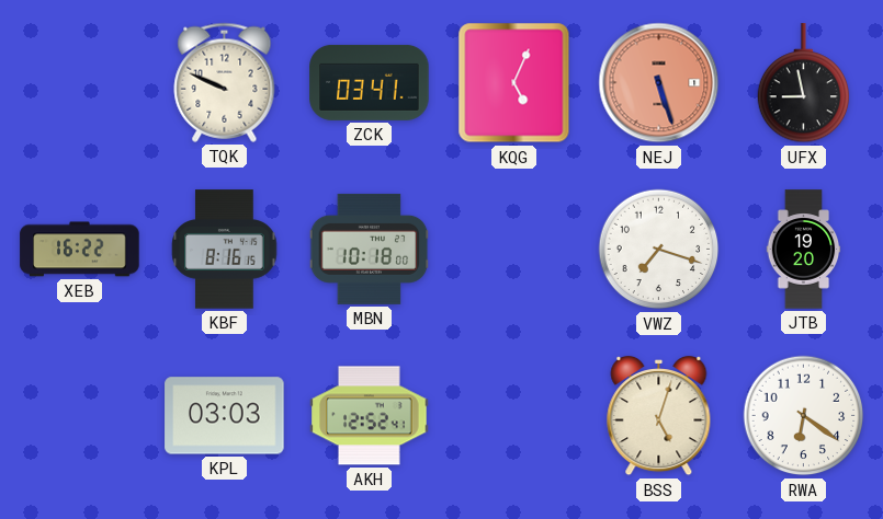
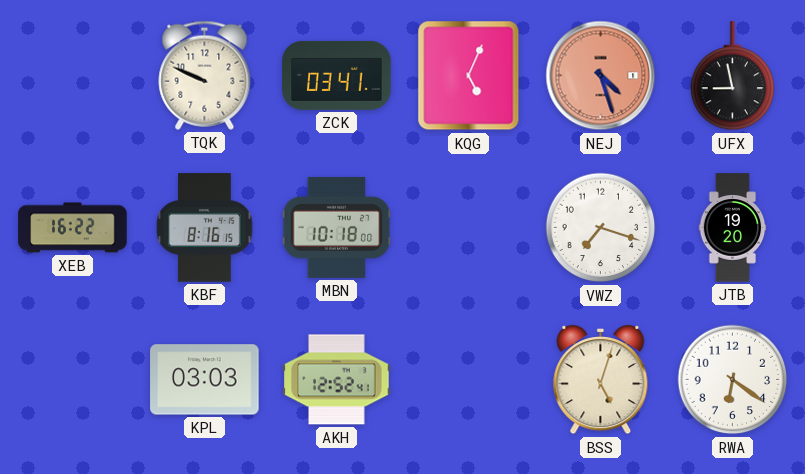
NEJ: 5:27 -> 4:27
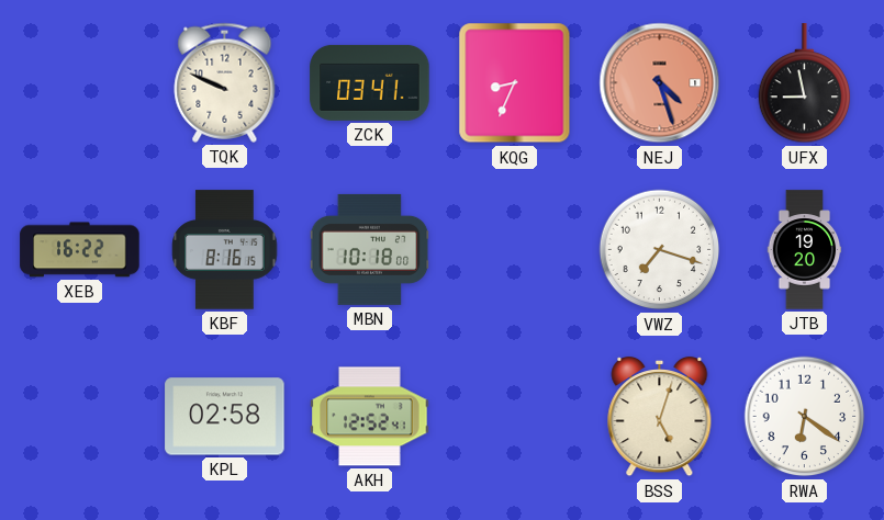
KQG: 5:04 -> 8:34
KPL: 03:03 -> 02:58
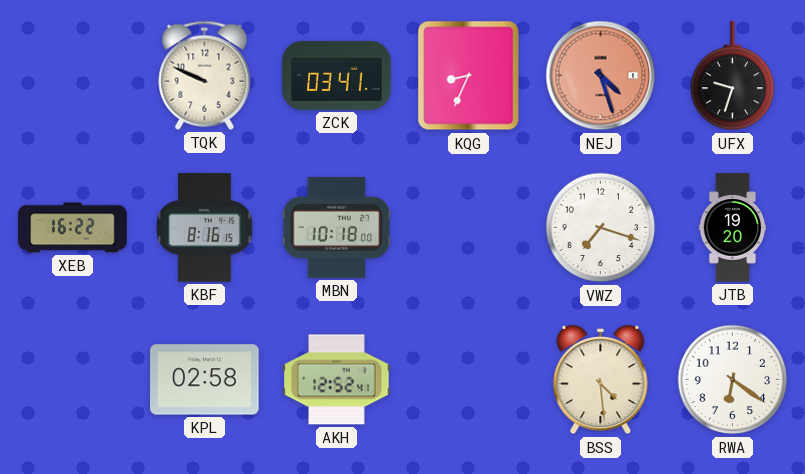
UFX: 8:58 -> 9:33
BSS: 5:03 -> 4:29
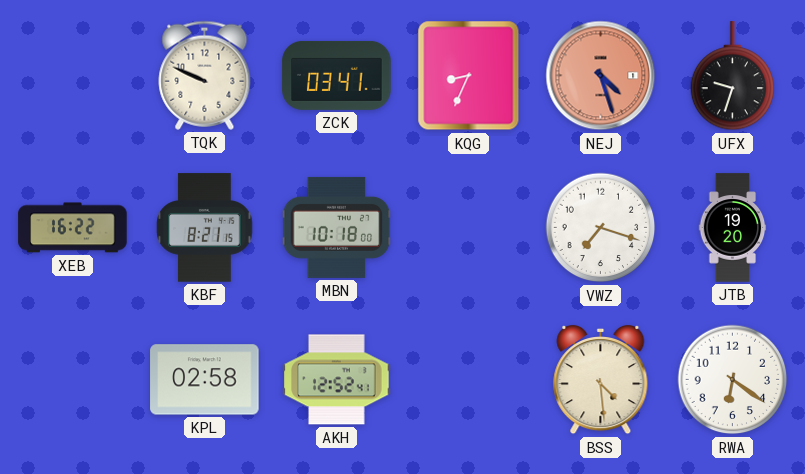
KBF: 8:16 -> 8:21
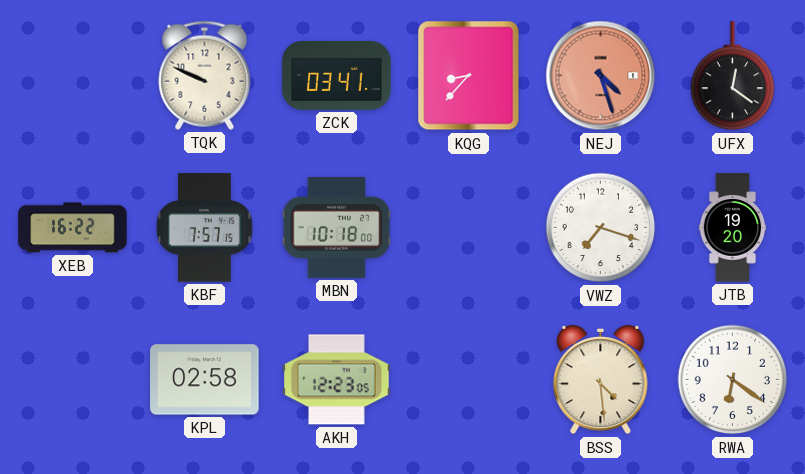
KQG: 8:34 -> 8:37
UFX: 9:33 -> 12:21
KBF: 8:21 -> 7:57
AKH: 12:52 -> 12:23
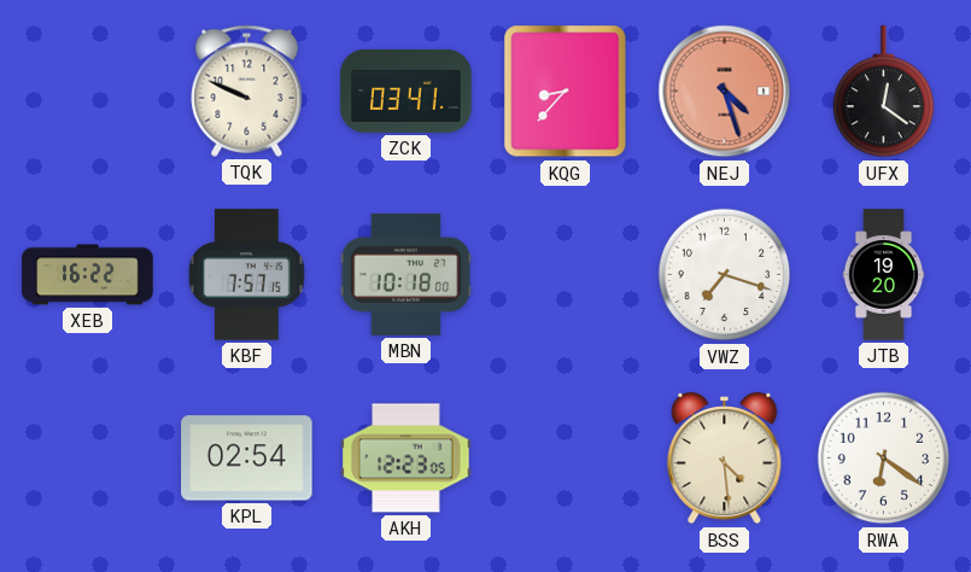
KPL: 02:58 -> 02:54
